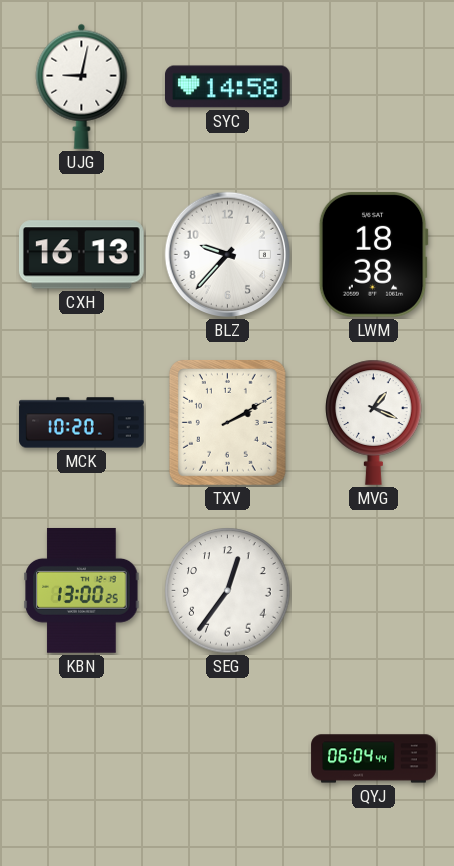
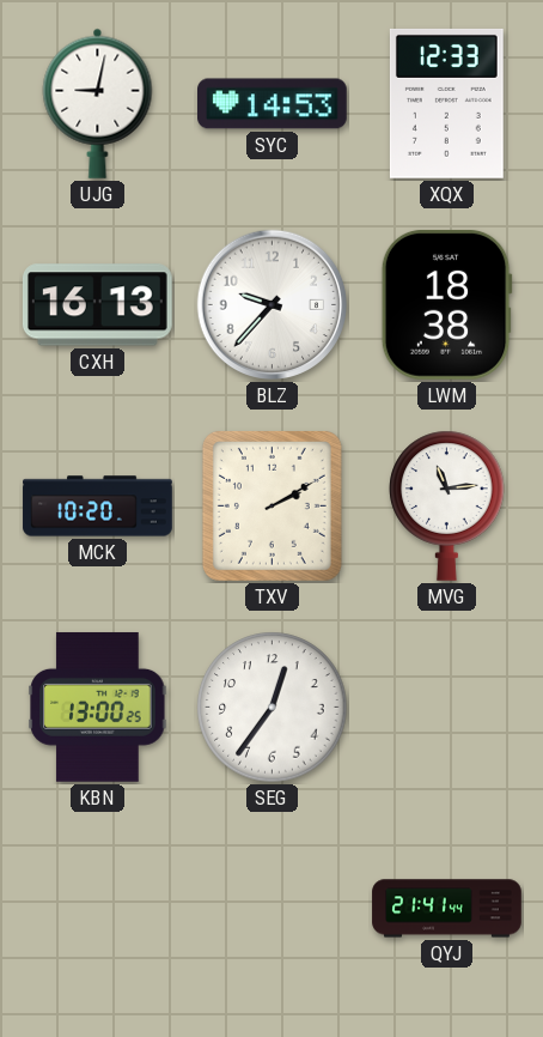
SYC: 14:58 -> 14:53
XQX: none -> 12:33
MVG: 1:19 -> 11:14
QYJ: 06:04 -> 21:41
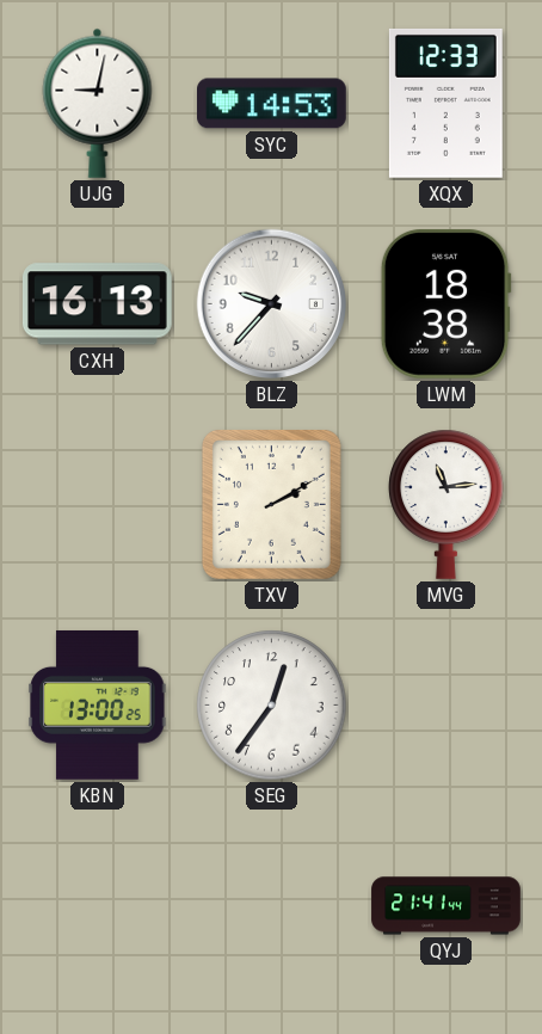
MCK: 10:20 -> none
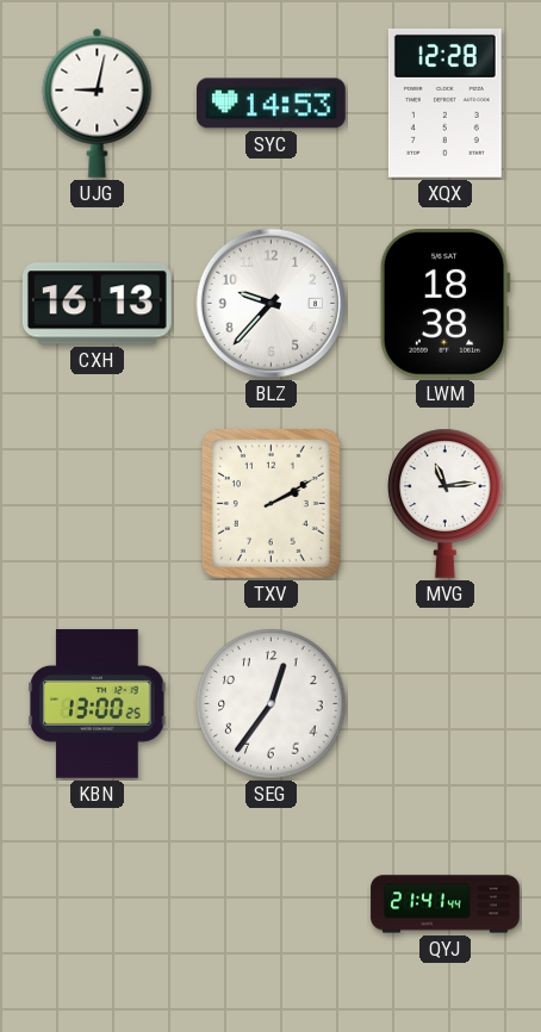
XQX: 12:33 -> 12:28
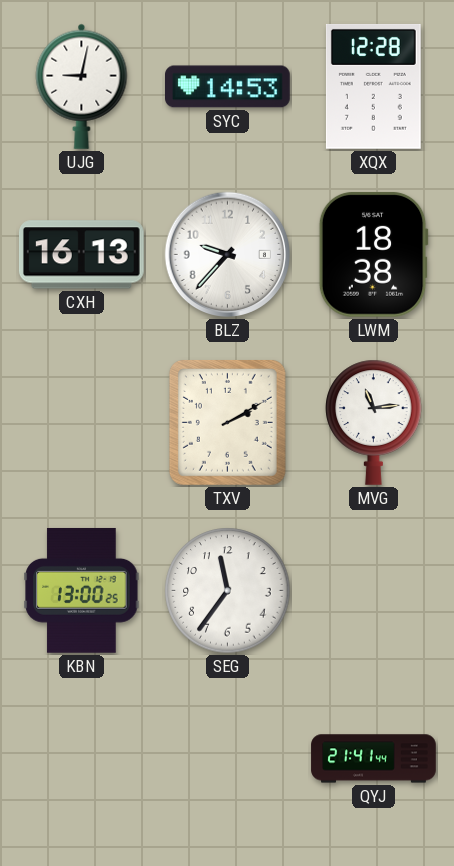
SEG: 12:36 -> 11:36
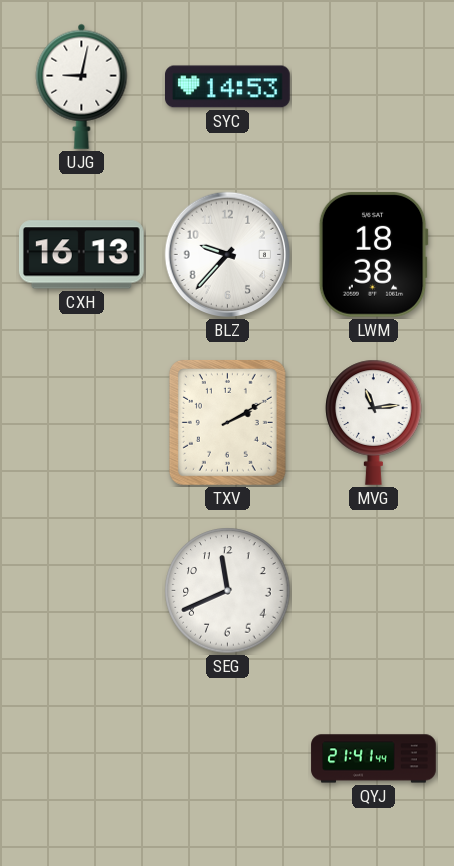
XQX: 12:28 -> none
KBN: 13:00 -> none
SEG: 11:36 -> 11:41
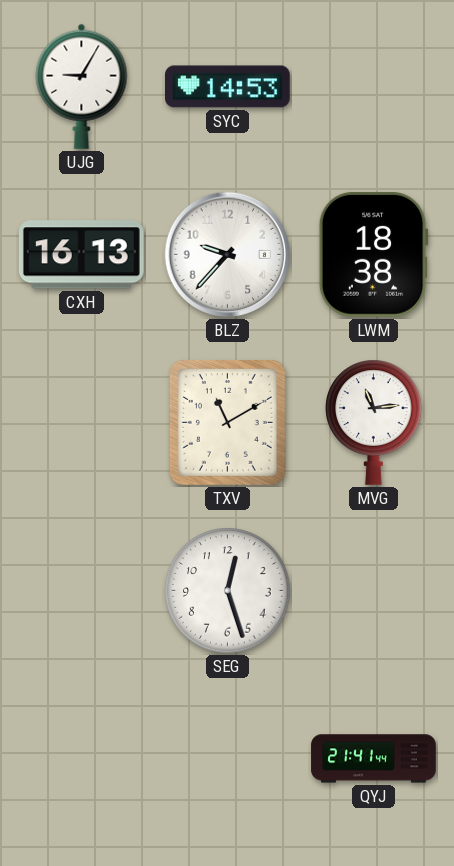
UJG: 9:02 -> 9:05
TXV: 2:10 -> 11:10
SEG: 11:41 -> 12:27
